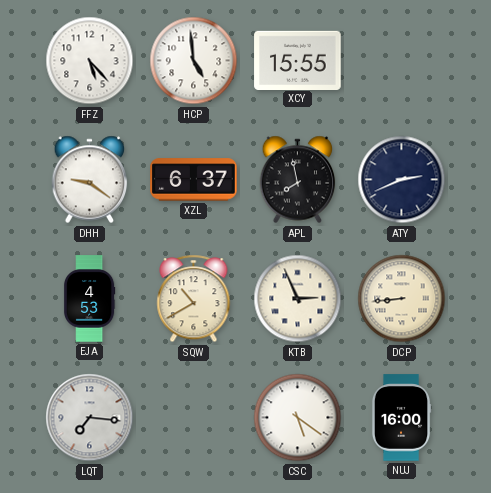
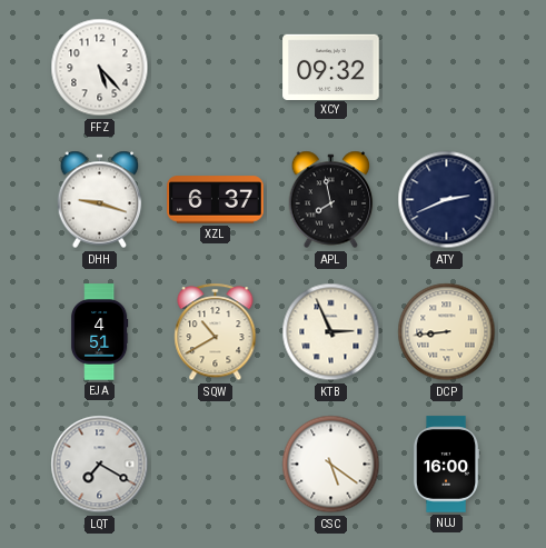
HCP: 4:59 -> none
XCY: 15:55 -> 09:32
DHH: 9:21 -> 9:18
EJA: 4:53 -> 4:51
LQT: 7:16 -> 7:20
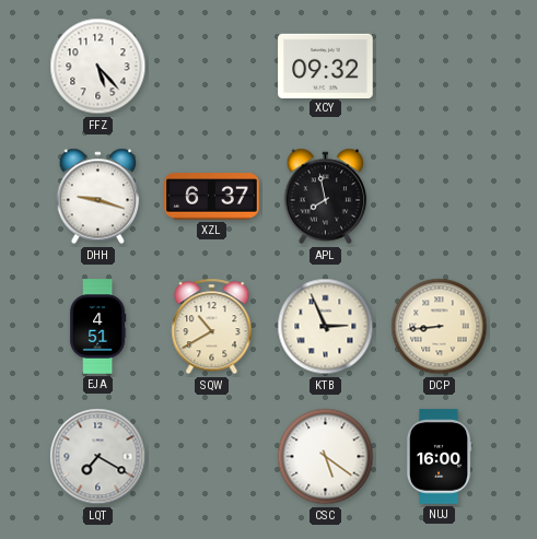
ATY: 2:41 -> none
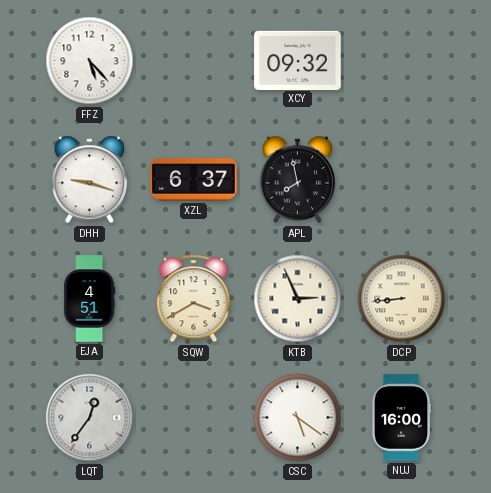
SQW: 10:40 -> 3:40
LQT: 7:20 -> 12:36
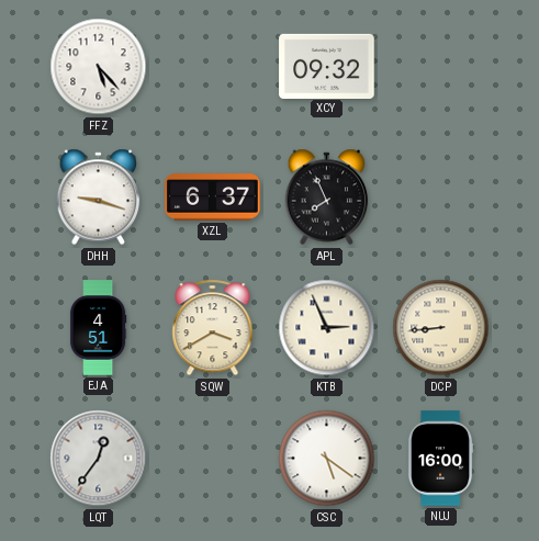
APL: 7:58 -> 7:56
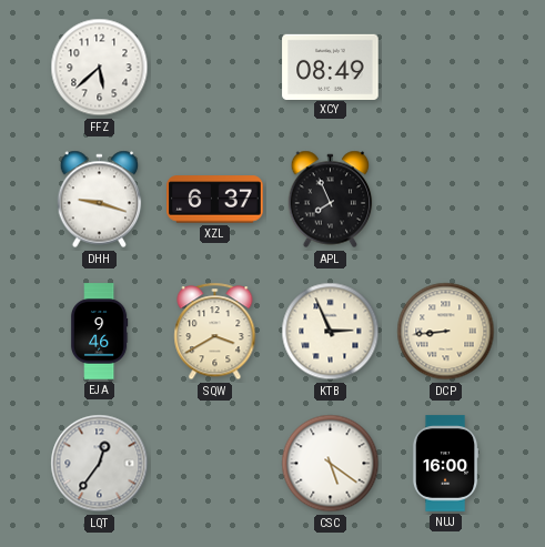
FFZ: 5:23 -> 5:38
XCY: 09:32 -> 08:49
EJA: 4:51 -> 9:46
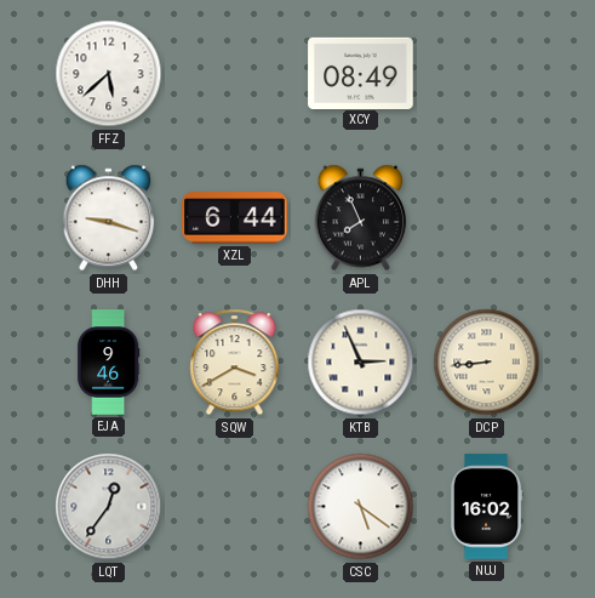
XZL: 6:37 -> 6:44
NUJ: 16:00 -> 16:02
